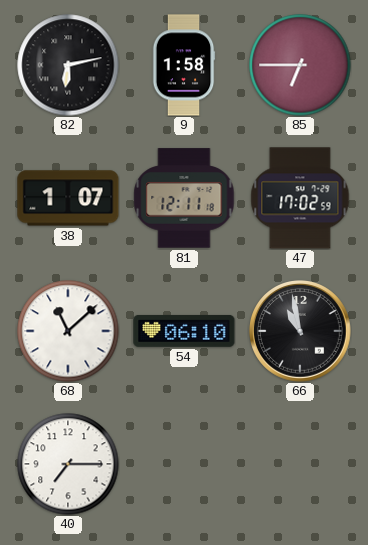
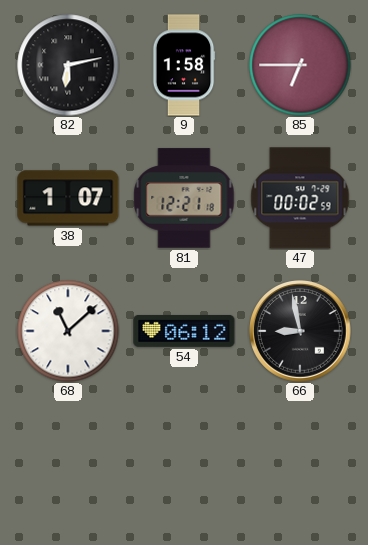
81: 12:11 -> 12:21
47: 17:02 -> 00:02
54: 06:10 -> 06:12
66: 10:58 -> 8:58
40: 7:15 -> none
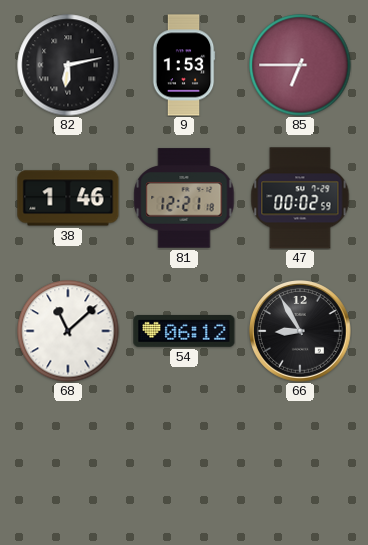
9: 1:58 -> 1:53
38: 1:07 -> 1:46
66: 8:58 -> 8:55
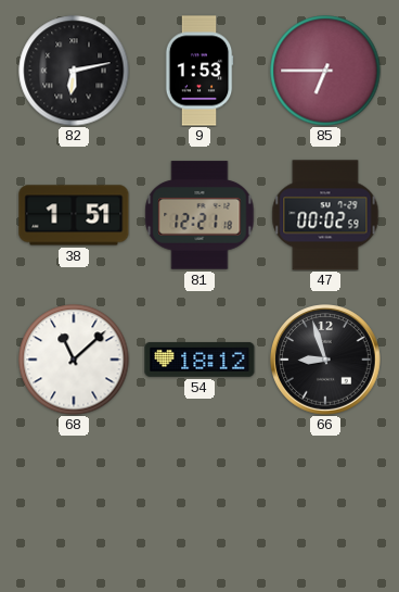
38: 1:46 -> 1:51
54: 06:12 -> 18:12
66: 8:55 -> 8:57
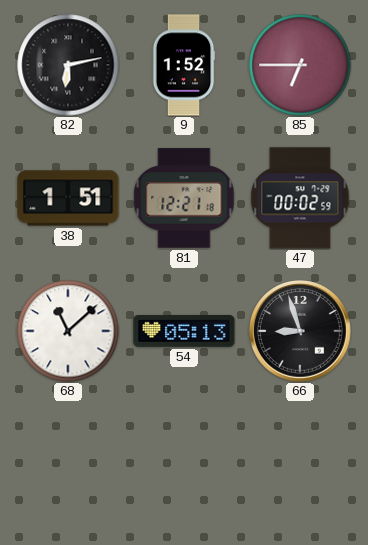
9: 1:53 -> 1:52
54: 18:12 -> 05:13
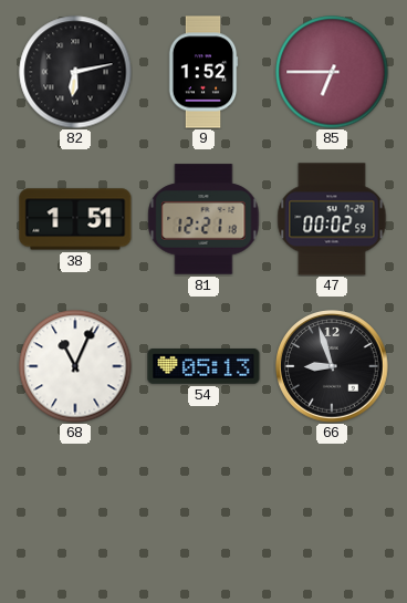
68: 11:08 -> 11:04
